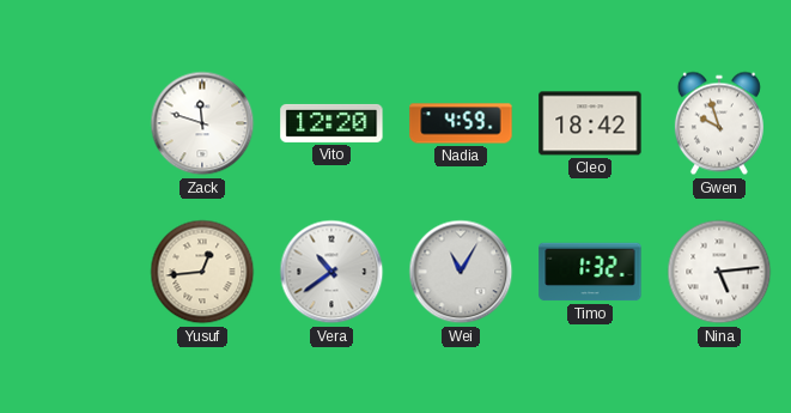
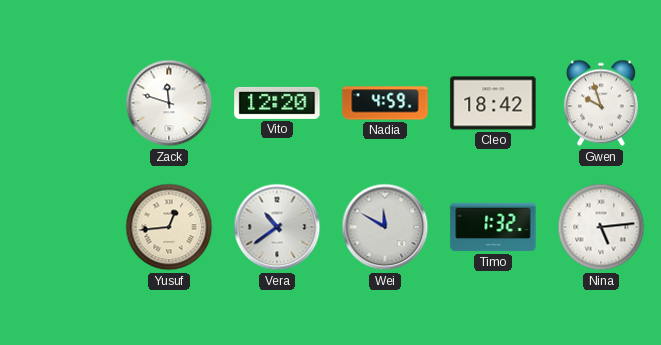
Wei: 11:05 -> 11:50
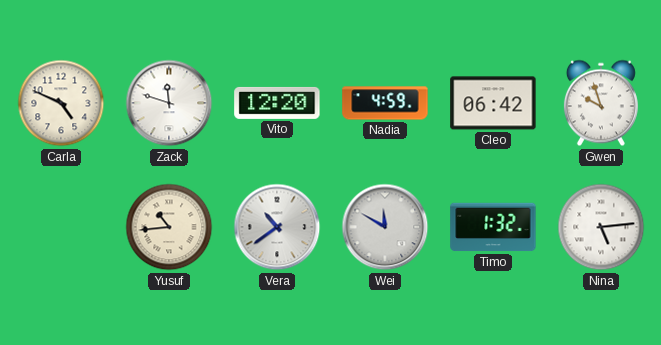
Carla: none -> 4:49
Cleo: 18:42 -> 06:42
Yusuf: 12:44 -> 10:44
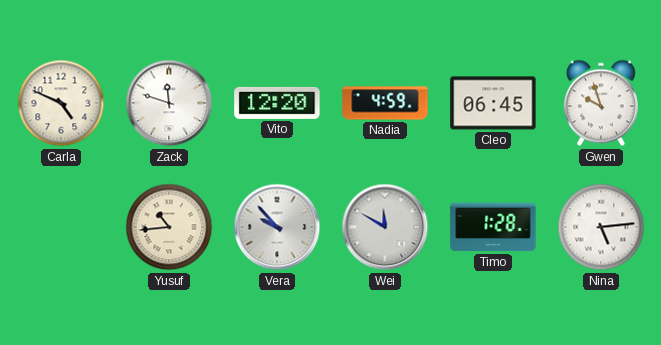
Cleo: 06:42 -> 06:45
Vera: 10:39 -> 9:53
Timo: 1:32 -> 1:28
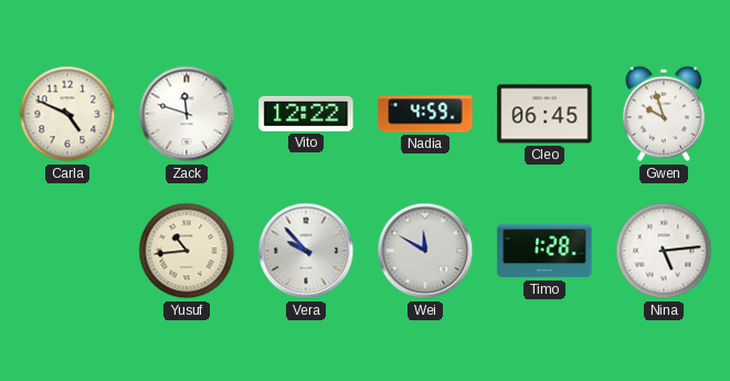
Vito: 12:20 -> 12:22
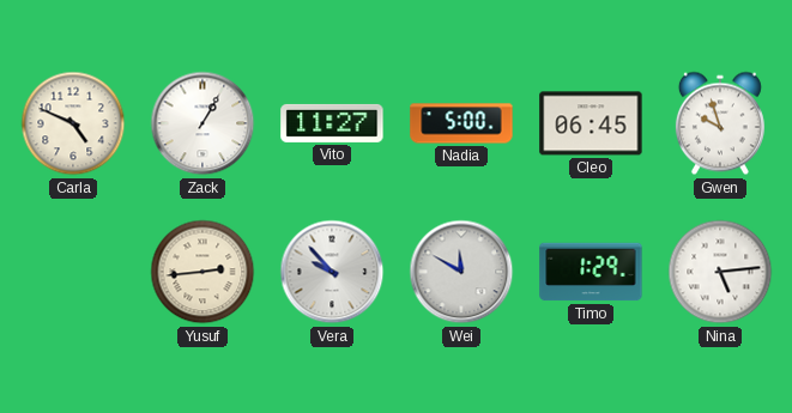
Zack: 11:48 -> 1:05
Vito: 12:22 -> 11:27
Nadia: 4:59 -> 5:00
Yusuf: 10:44 -> 2:44
Timo: 1:28 -> 1:29
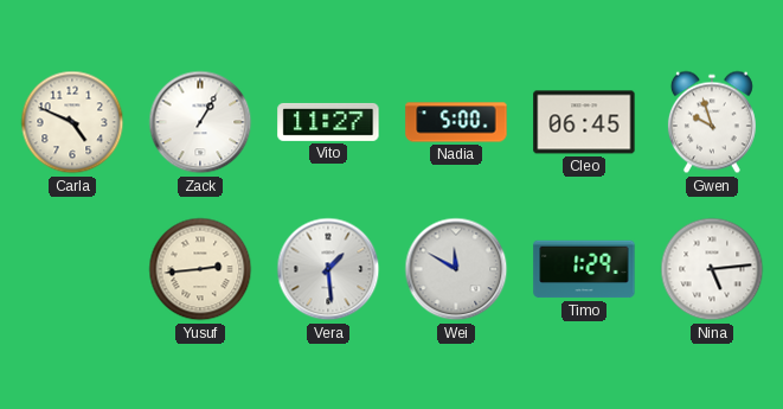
Vera: 9:53 -> 1:29
